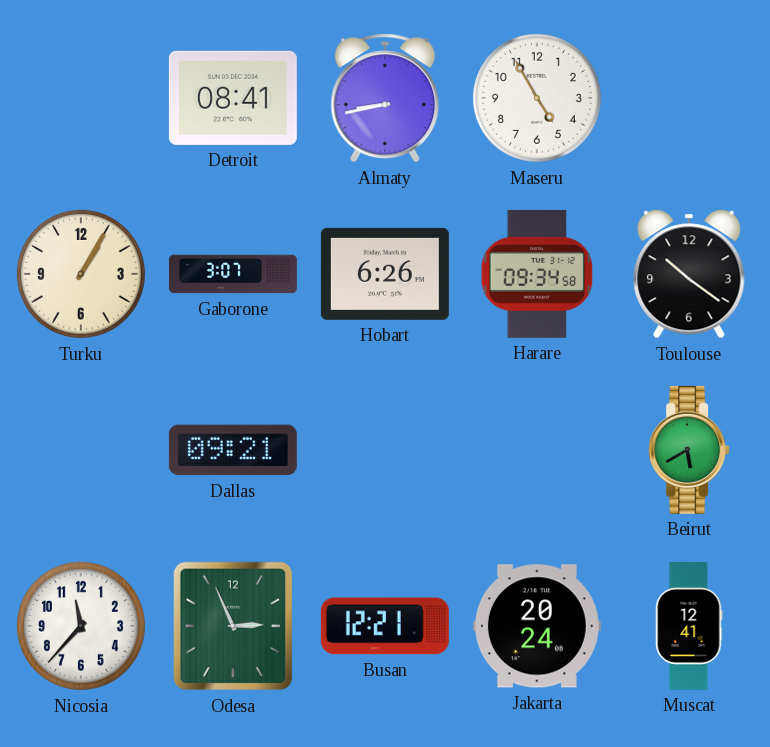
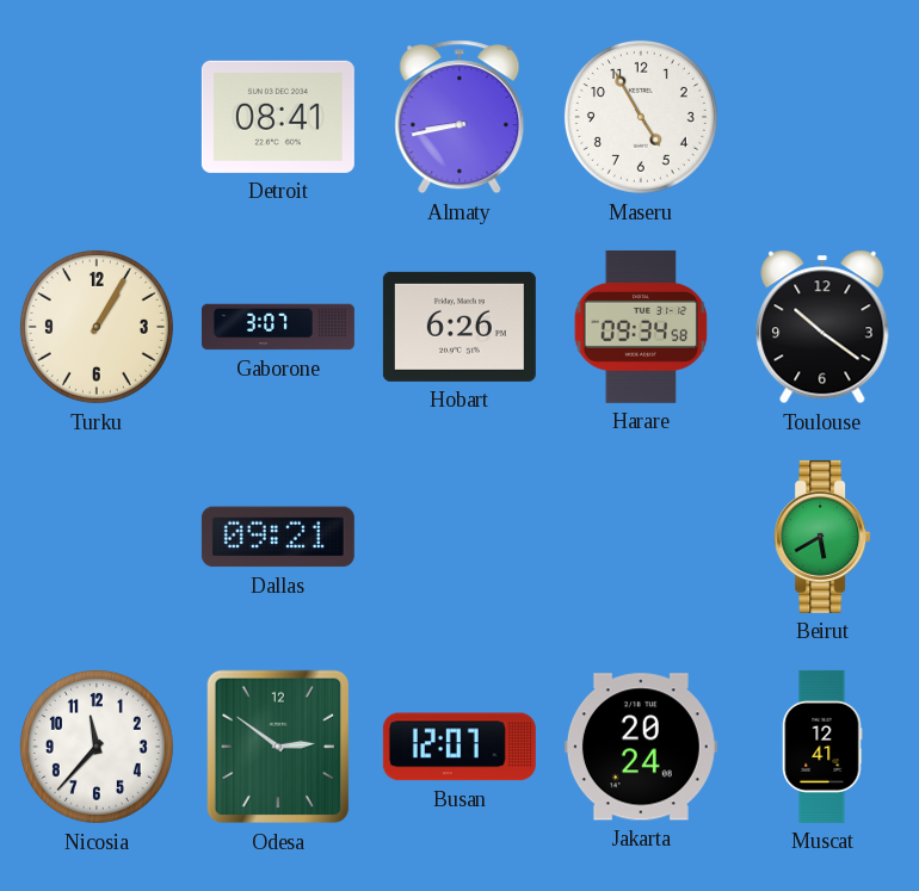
Odesa: 2:56 -> 2:51
Busan: 12:21 -> 12:07
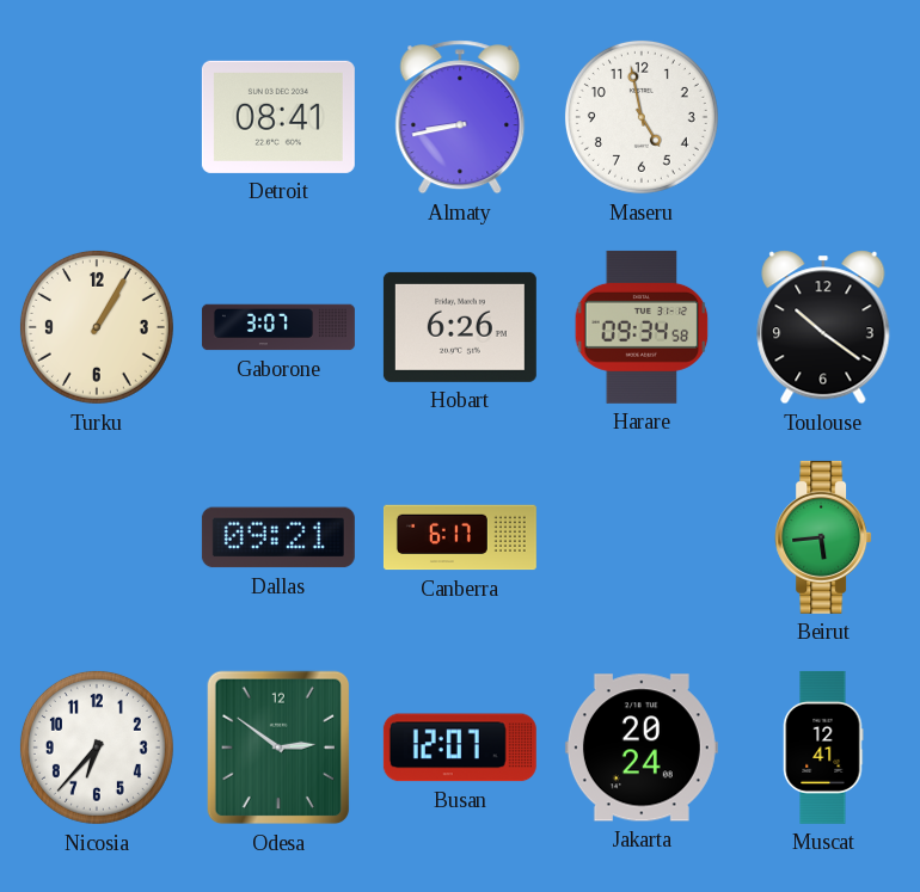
Maseru: 4:55 -> 4:58
Canberra: none -> 6:17
Beirut: 5:40 -> 5:44
Nicosia: 11:37 -> 6:37
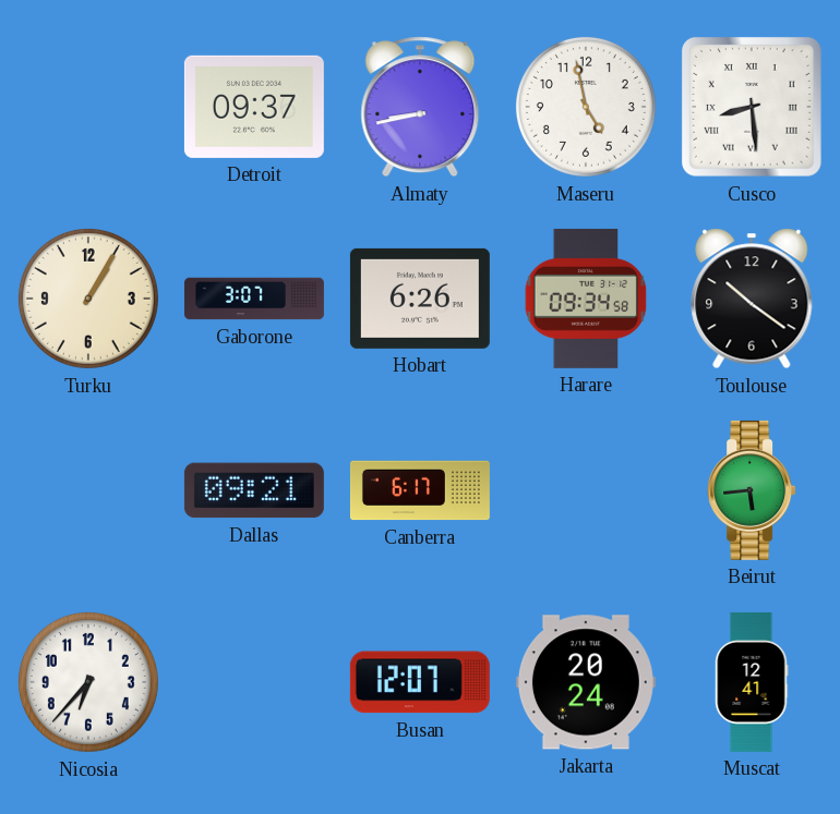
Detroit: 08:41 -> 09:37
Cusco: none -> 8:29
Odesa: 2:51 -> none
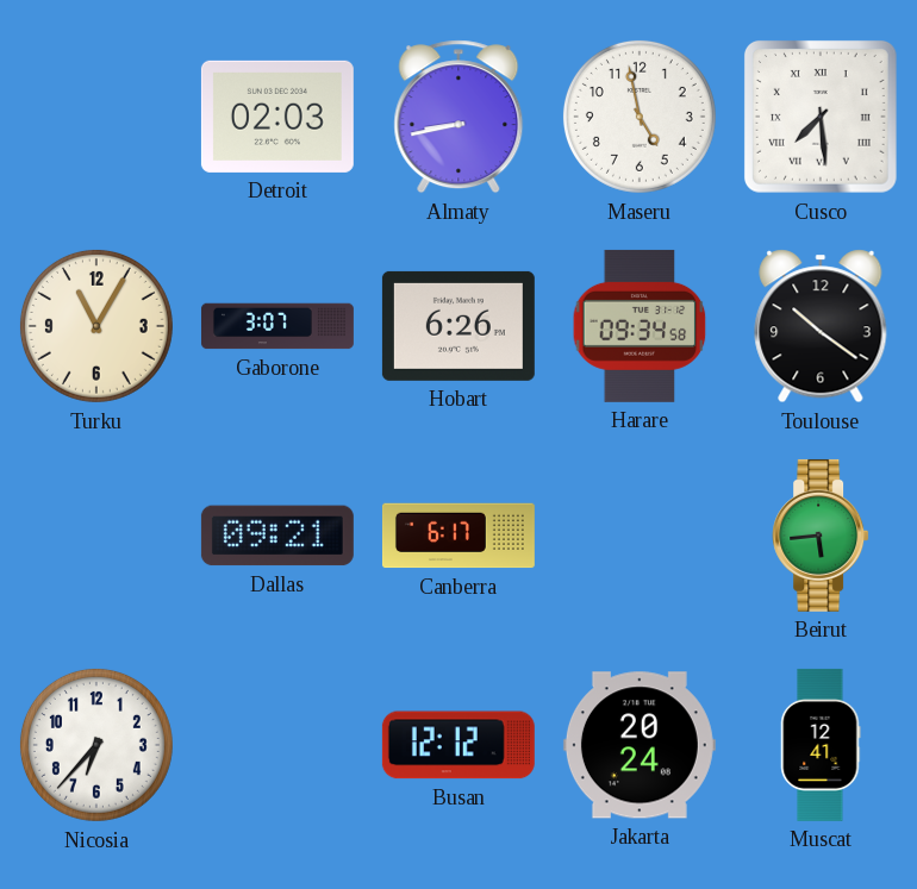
Detroit: 09:37 -> 02:03
Cusco: 8:29 -> 7:29
Turku: 1:05 -> 11:05
Busan: 12:07 -> 12:12
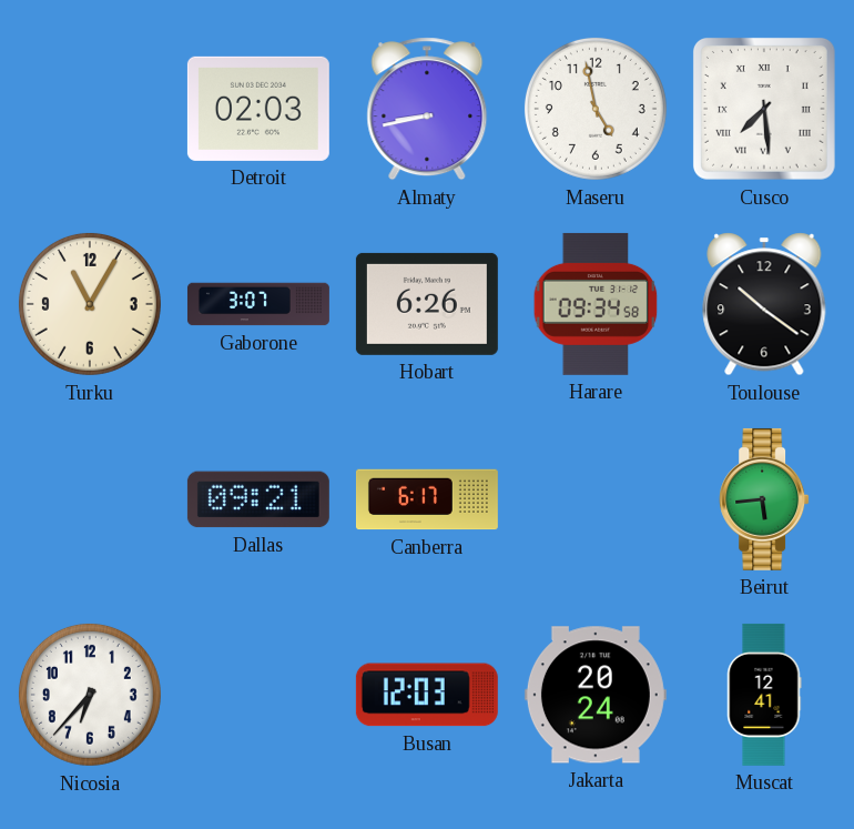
Busan: 12:12 -> 12:03
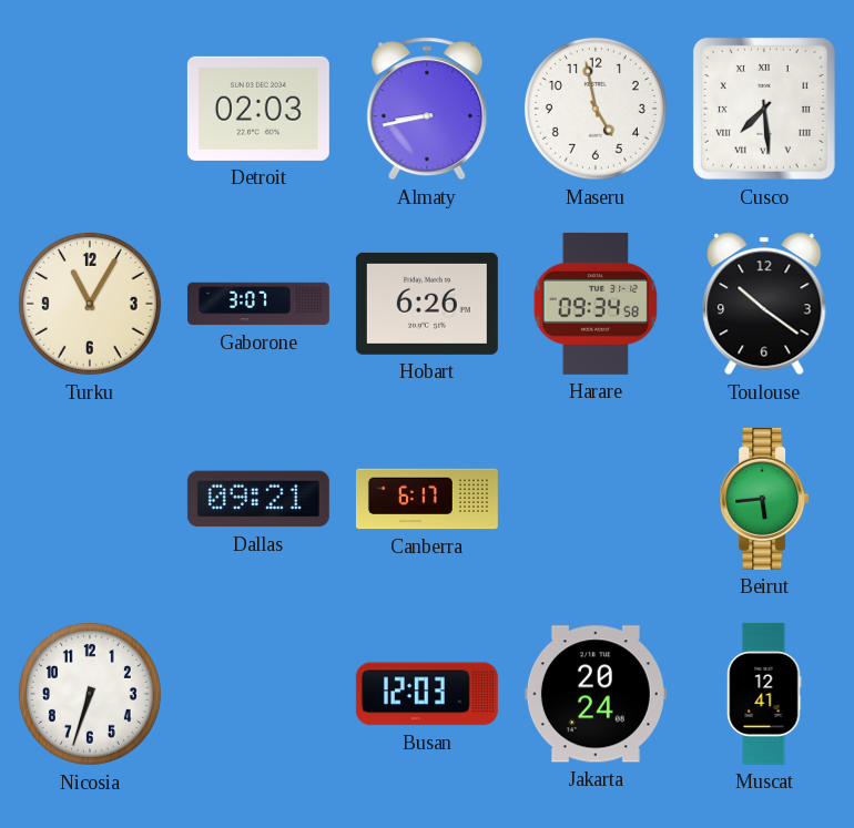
Nicosia: 6:37 -> 6:33
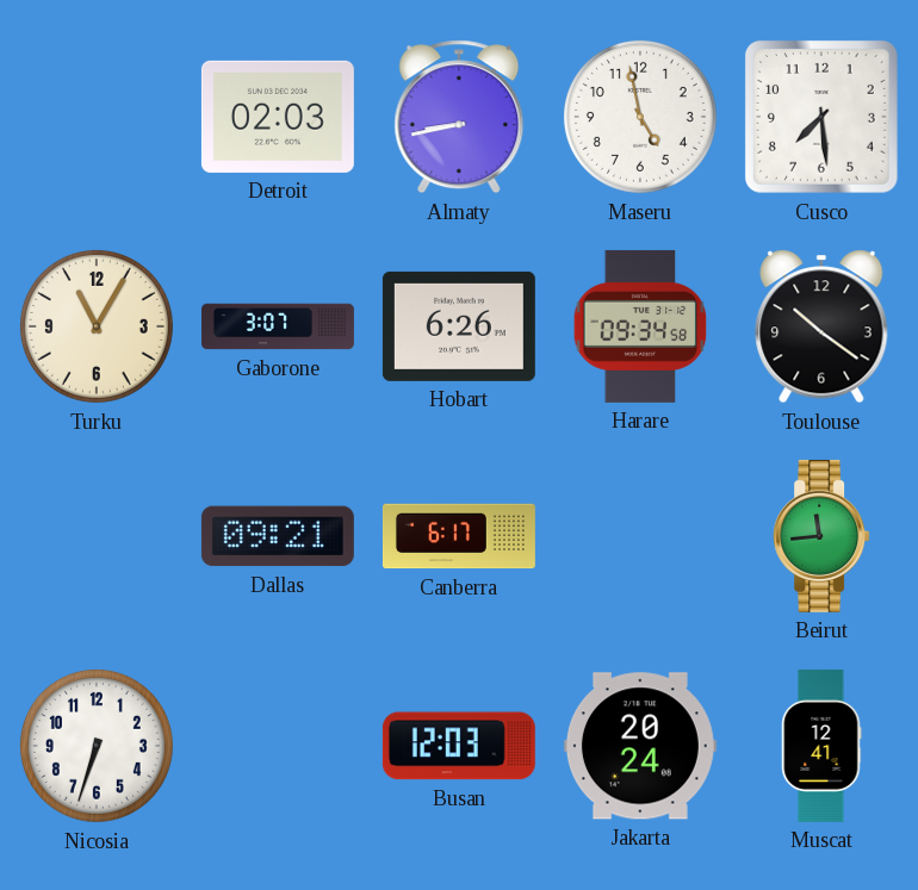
Cusco numerals: Roman -> Arabic
Beirut: 5:44 -> 11:44
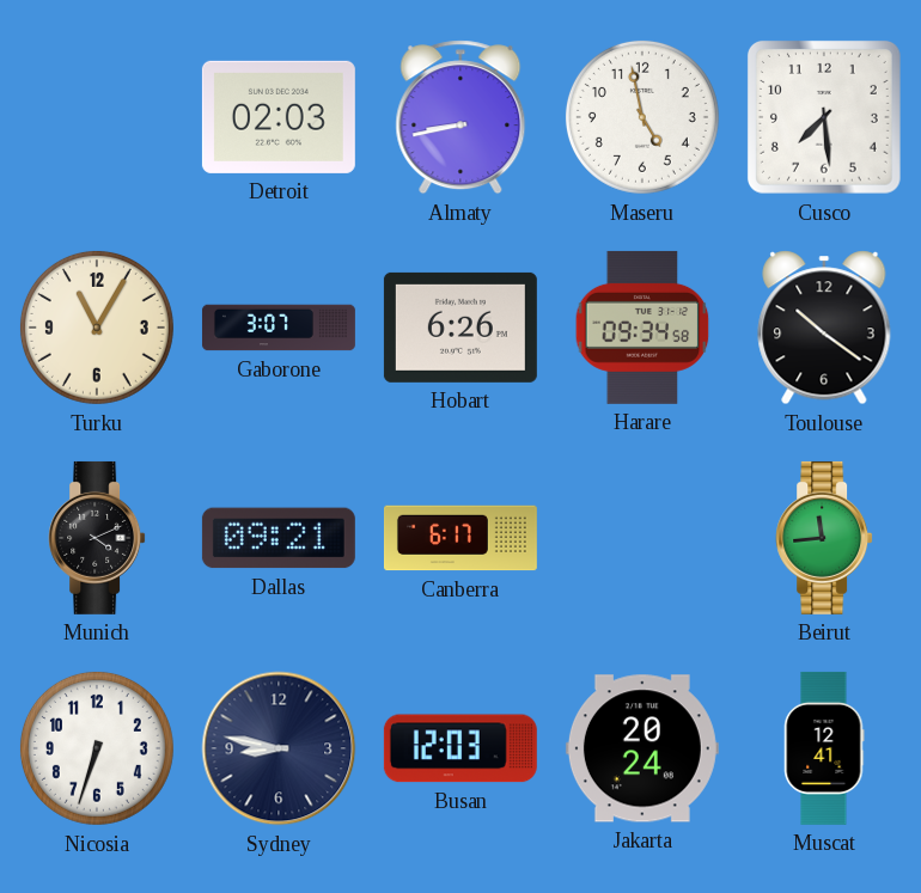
Munich: none -> 4:11
Sydney: none -> 8:47
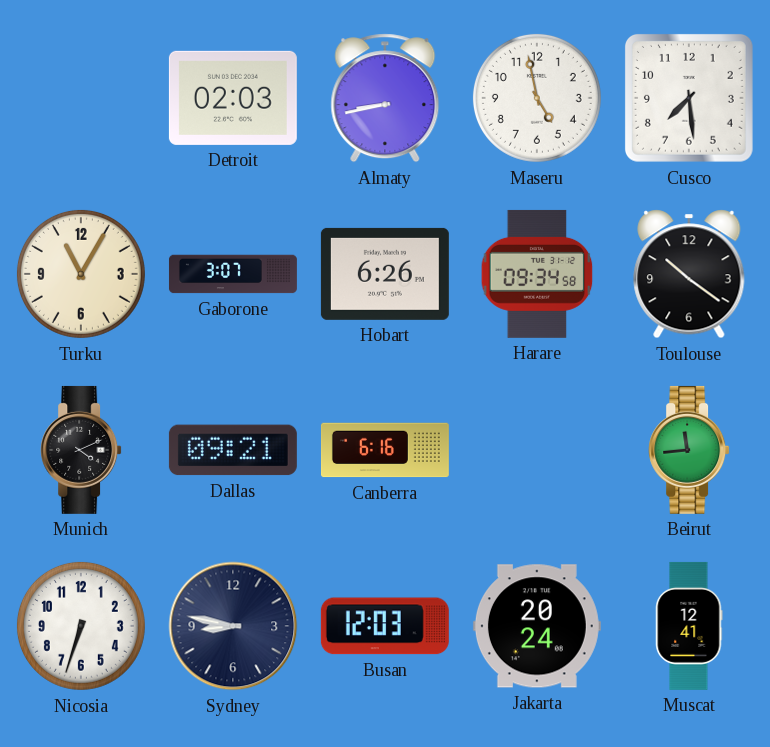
Canberra: 6:17 -> 6:16
